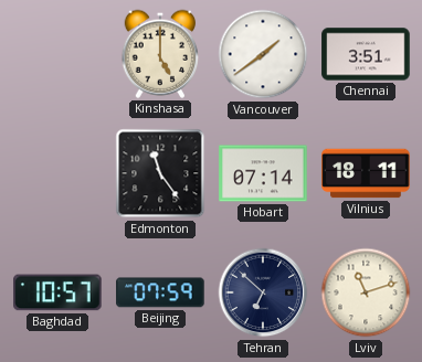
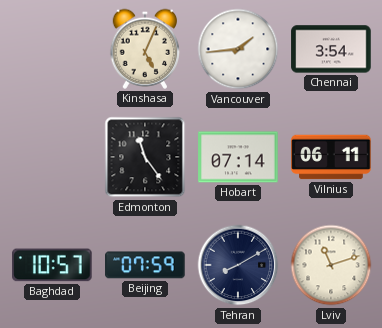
Kinshasa: 5:00 -> 5:04
Vancouver: 1:39 -> 1:44
Chennai: 3:51 -> 3:54
Vilnius: 18:11 -> 06:11
Tehran: 6:52 -> 8:10
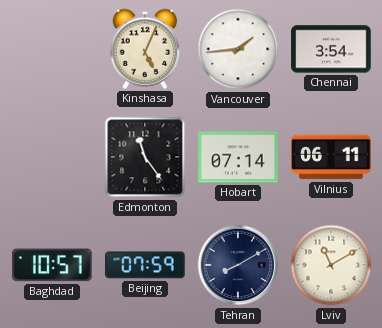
Lviv: 11:12 -> 11:10
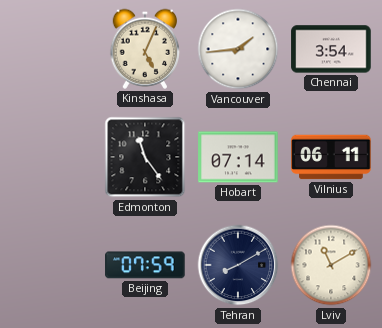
Baghdad: 10:57 -> none
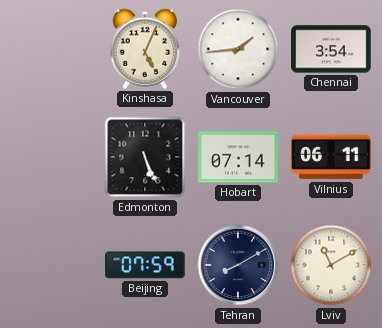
Edmonton: 11:24 -> 5:26
